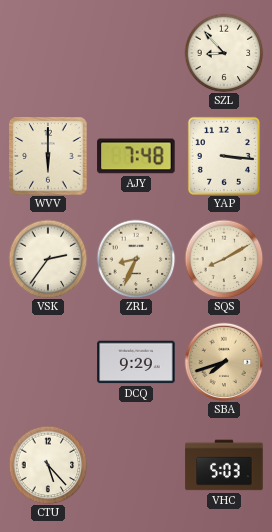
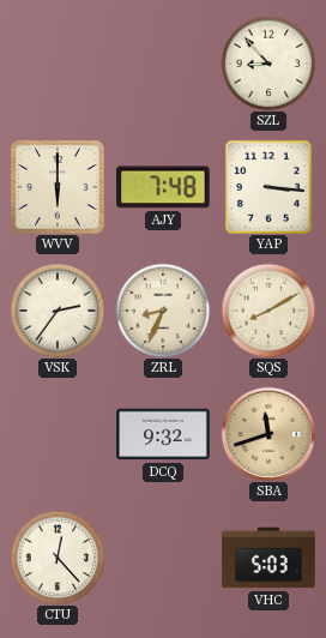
DCQ: 9:29 -> 9:32
SBA: 7:42 -> 11:42
CTU: 5:23 -> 12:23
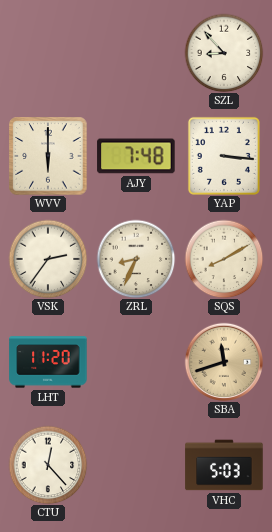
LHT: none -> 11:20
DCQ: 9:32 -> none
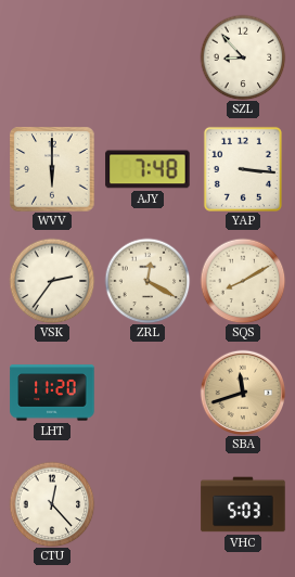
ZRL: 8:34 -> 12:20
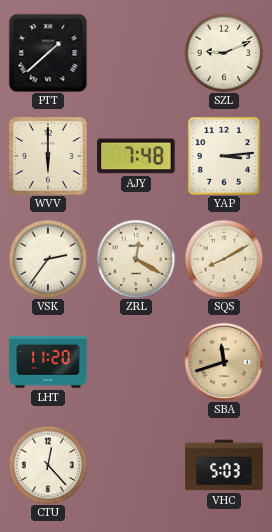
PTT: none -> 1:38
SZL: 8:53 -> 9:11
YAP: 3:16 -> 3:14
